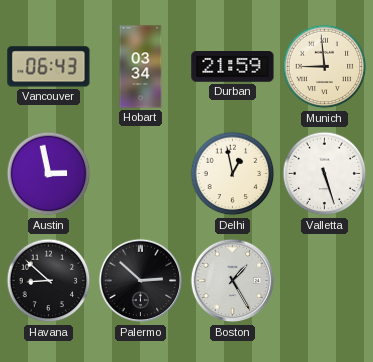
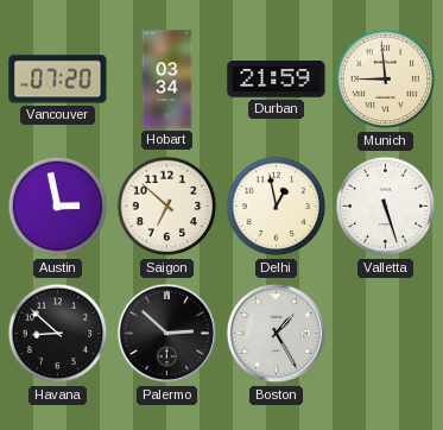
Vancouver: 06:43 -> 07:20
Saigon: none -> 6:52
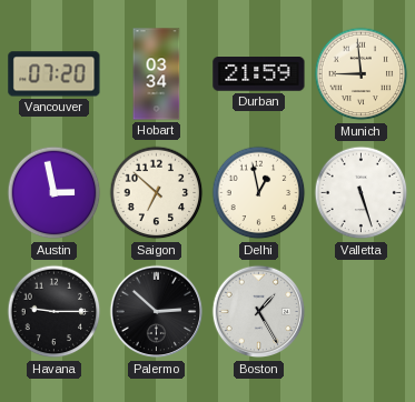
Havana: 8:52 -> 9:15
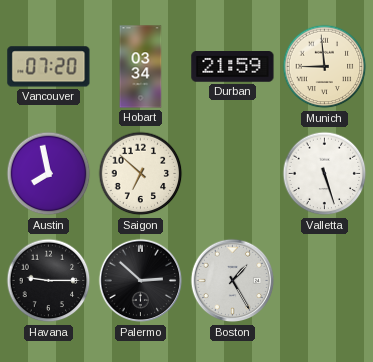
Austin: 2:58 -> 7:58
Delhi: 12:58 -> none
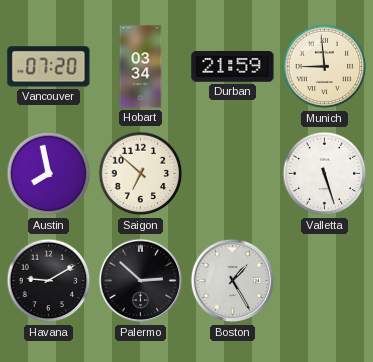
Havana: 9:15 -> 9:10
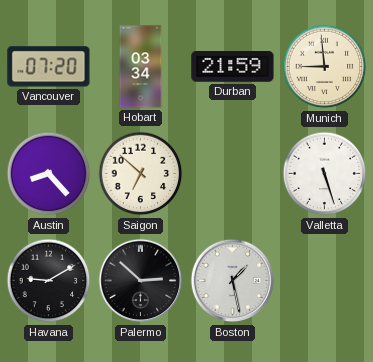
Austin: 7:58 -> 8:23
Boston: 1:25 -> 1:28
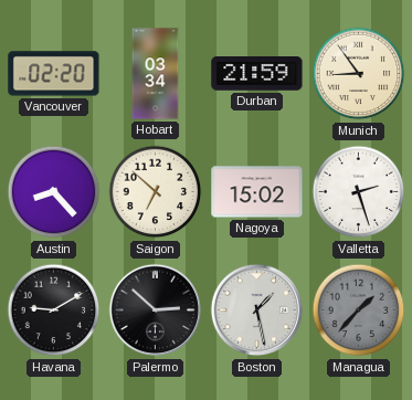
Vancouver: 07:20 -> 02:20
Munich: 8:59 -> 8:54
Nagoya: none -> 15:02
Valletta: 5:27 -> 2:27
Managua: none -> 1:37
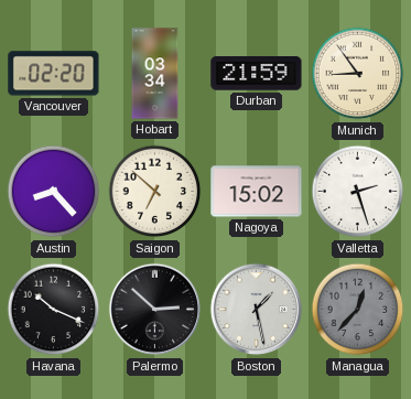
Havana: 9:10 -> 10:19
Managua: 1:37 -> 12:37
